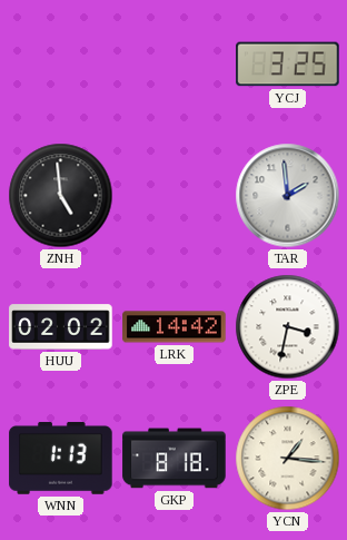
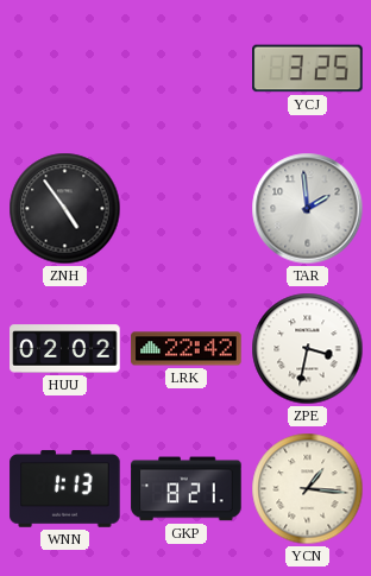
ZNH: 4:59 -> 4:54
LRK: 14:42 -> 22:42
GKP: 8:18 -> 8:21
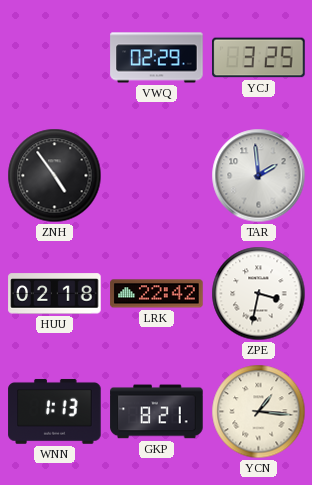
VWQ: none -> 02:29
HUU: 02:02 -> 02:18
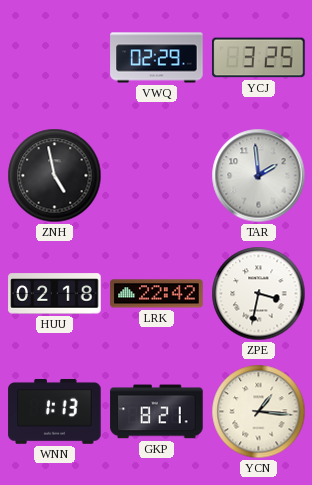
ZNH: 4:54 -> 4:58
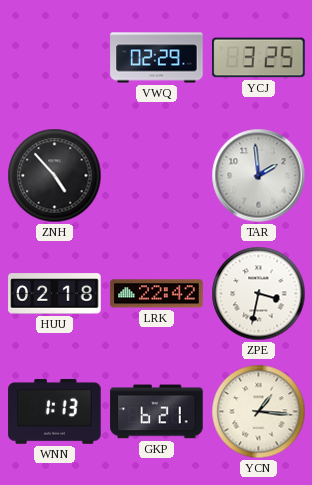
ZNH: 4:58 -> 4:53
GKP: 8:21 -> 6:21
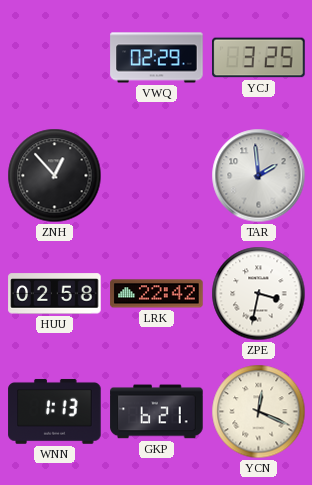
ZNH: 4:53 -> 12:53
HUU: 02:18 -> 02:58
YCN: 1:16 -> 12:19
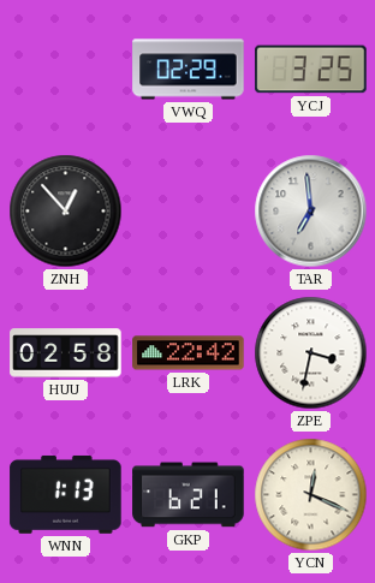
TAR: 1:59 -> 6:59
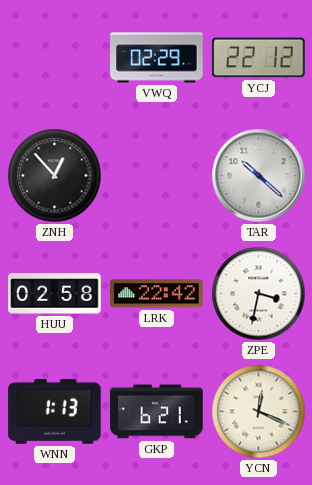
YCJ: 3:25 -> 22:12
TAR: 6:59 -> 10:22
